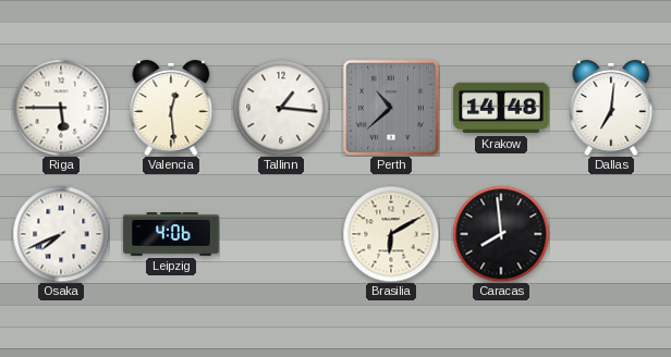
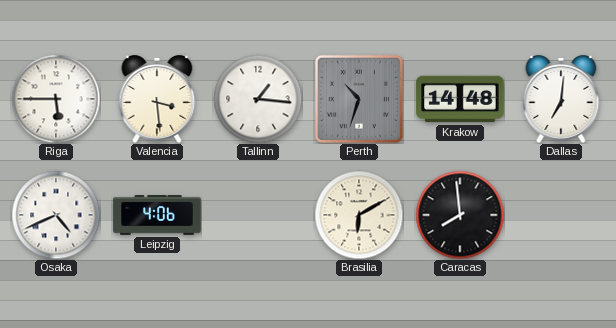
Valencia: 12:29 -> 3:29
Perth: 10:38 -> 10:33
Osaka: 7:41 -> 4:41
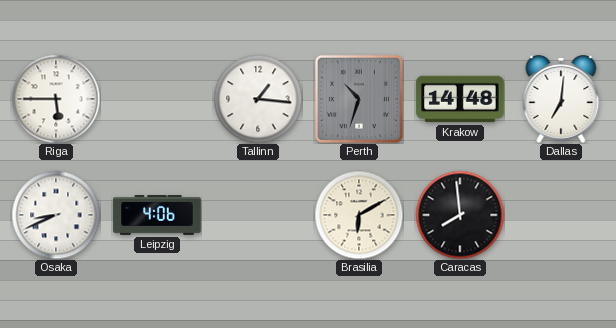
Valencia: 3:29 -> none
Osaka: 4:41 -> 8:41
